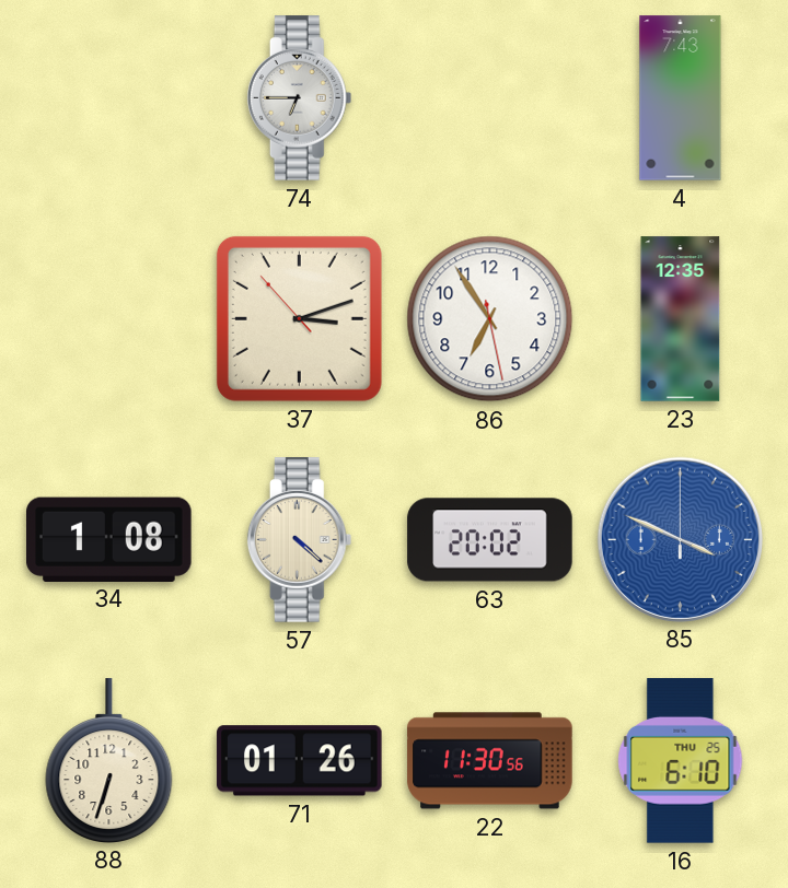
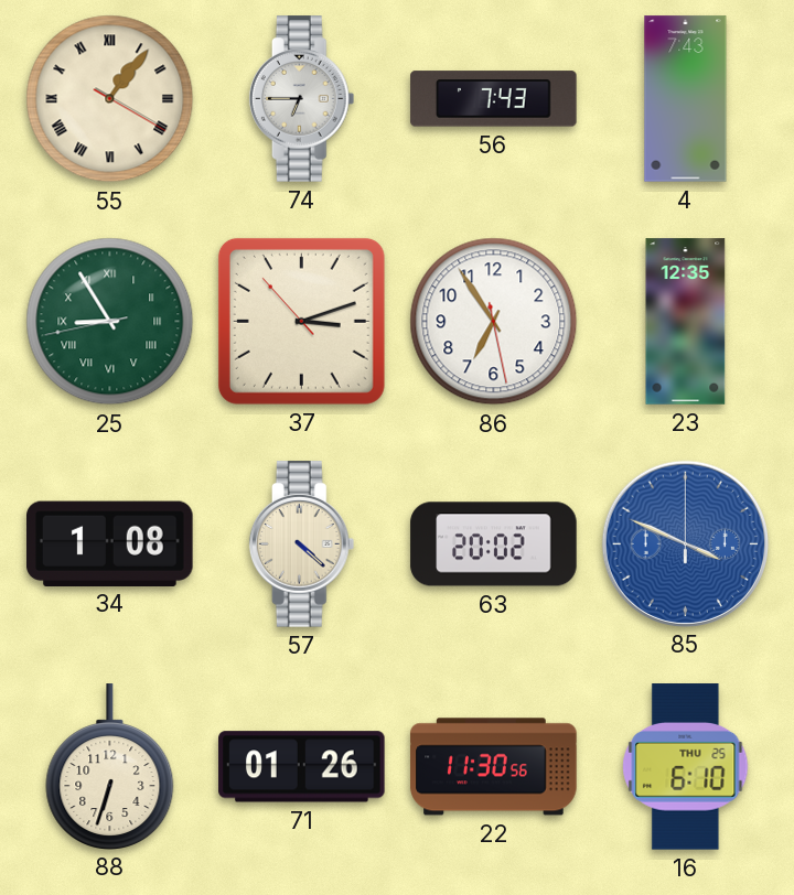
55: none -> 1:06
56: none -> 7:43
25: none -> 8:54
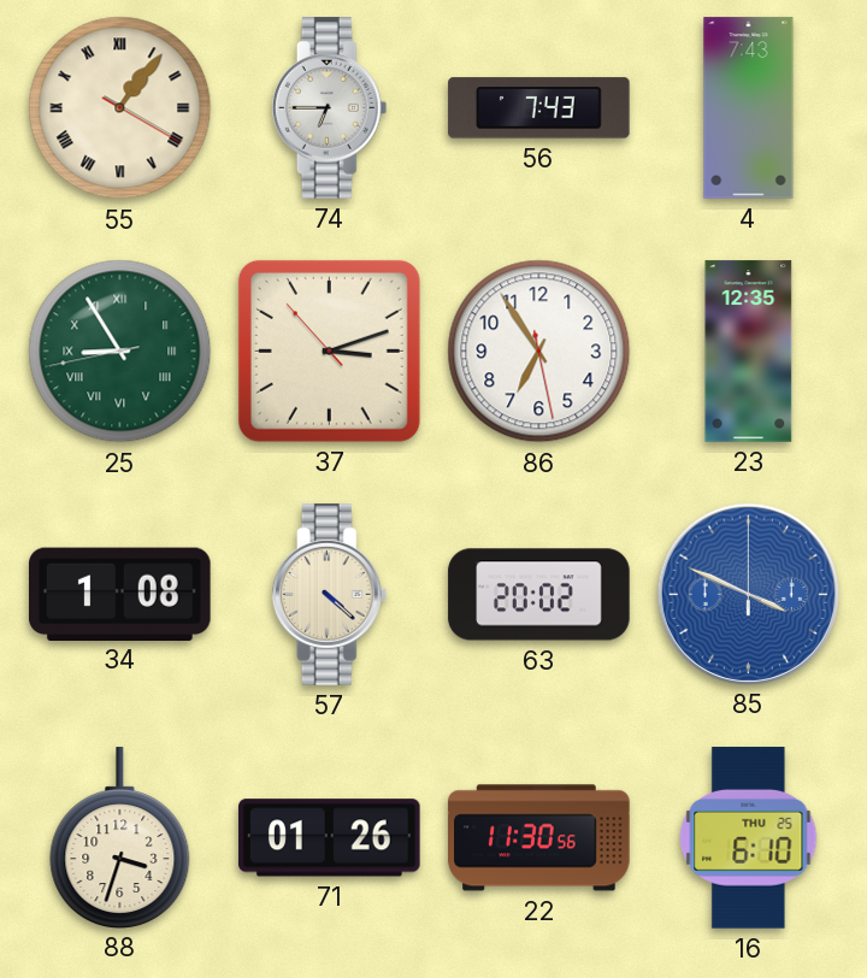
88: 6:33 -> 3:33
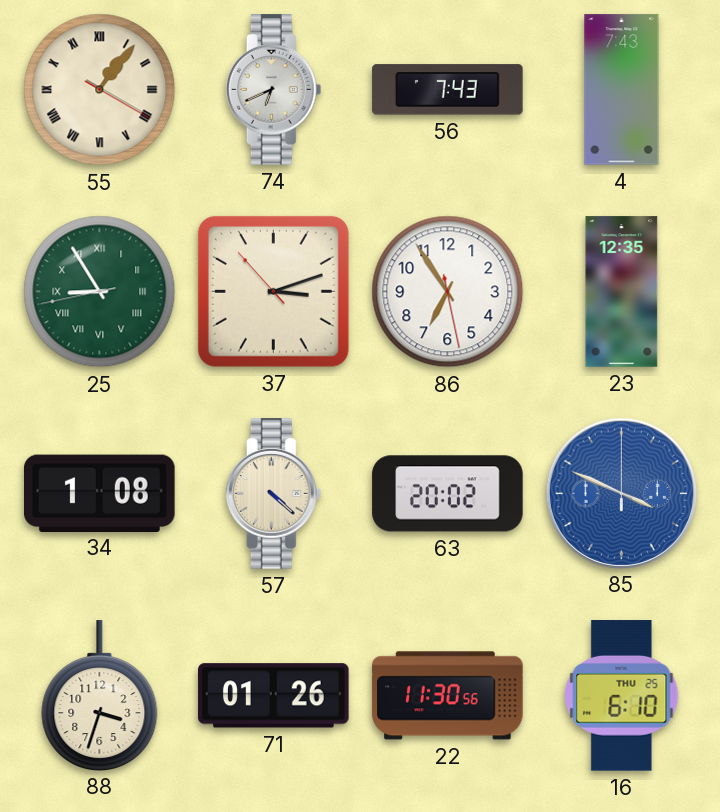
74: 6:45 -> 6:41
